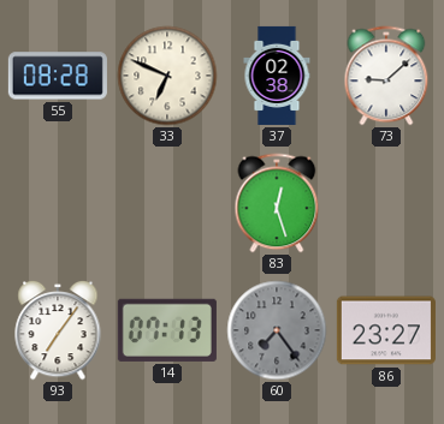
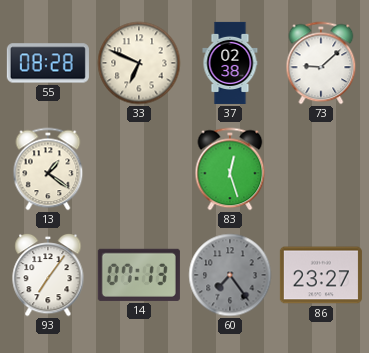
13: none -> 1:21
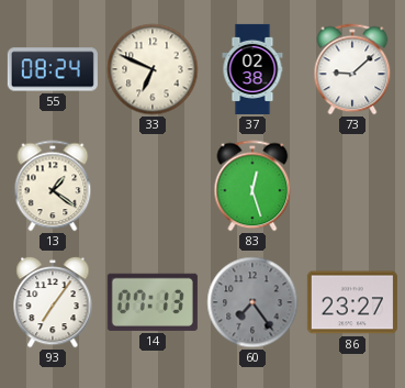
55: 08:28 -> 08:24
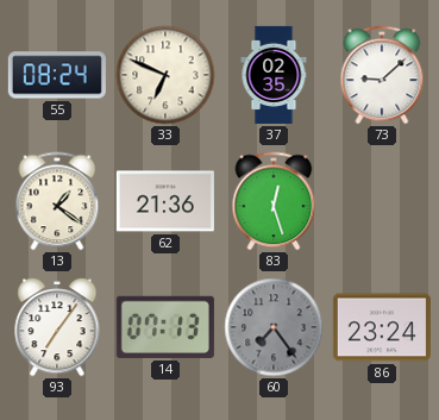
37: 02:38 -> 02:35
62: none -> 21:36
86: 23:27 -> 23:24
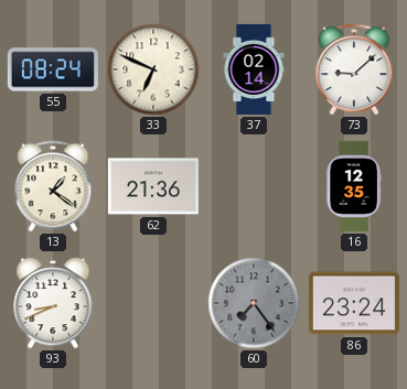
37: 02:35 -> 02:14
83: 12:27 -> none
16: none -> 12:35
93: 7:06 -> 8:41
14: 07:13 -> none
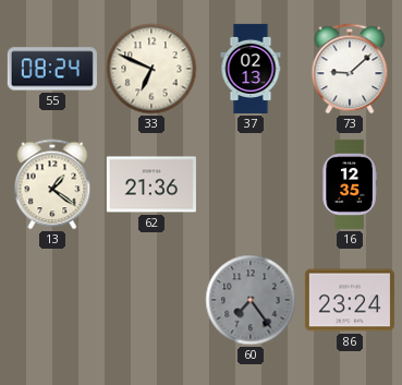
37: 02:14 -> 02:13
93: 8:41 -> none
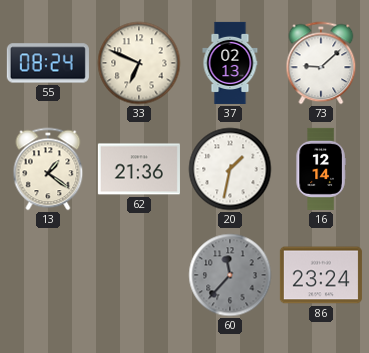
20: none -> 1:32
16: 12:35 -> 12:14
60: 7:24 -> 11:37
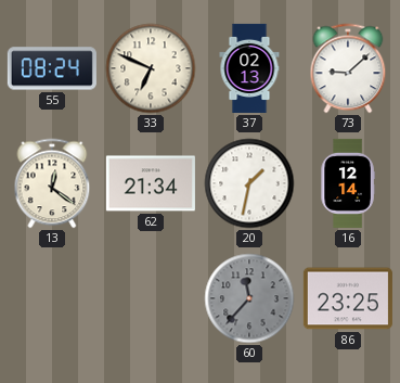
13: 1:21 -> 12:21
62: 21:36 -> 21:34
86: 23:24 -> 23:25
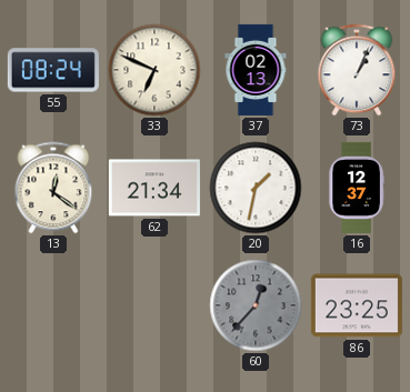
73: 9:08 -> 1:04
16: 12:14 -> 12:37
60: 11:37 -> 12:37
